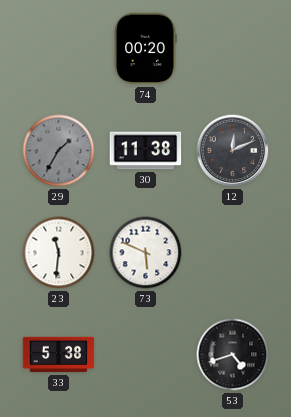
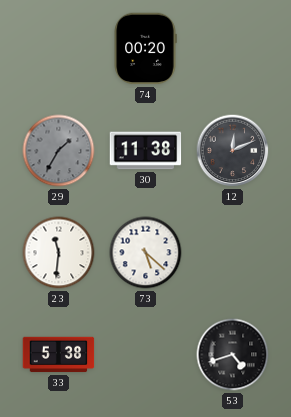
73: 5:49 -> 5:22
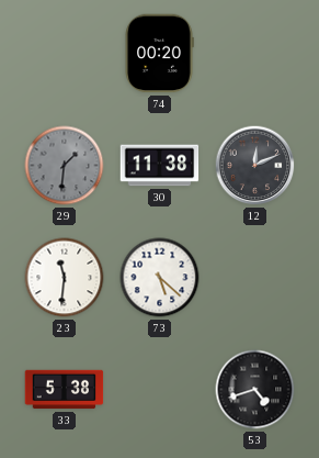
29: 1:35 -> 1:31
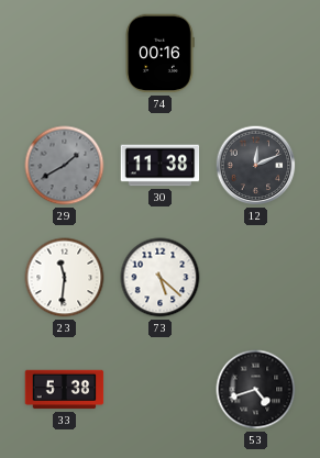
74: 00:20 -> 00:16
29: 1:31 -> 1:40
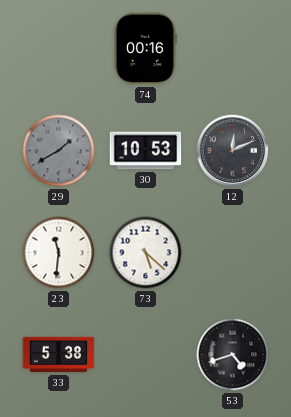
30: 11:38 -> 10:53
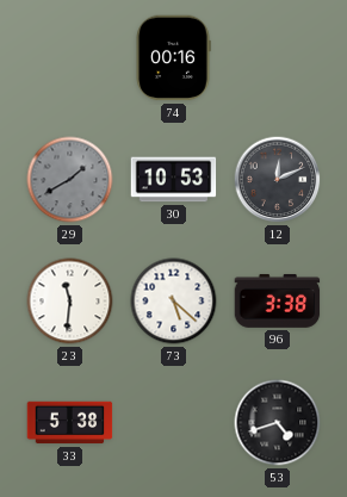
96: none -> 3:38
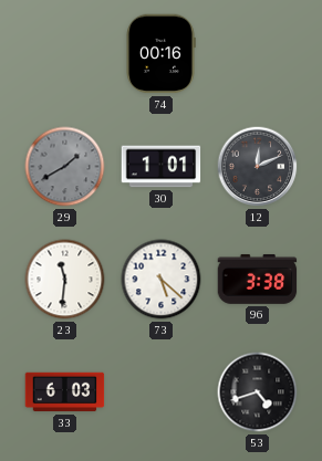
30: 10:53 -> 1:01
33: 5:38 -> 6:03
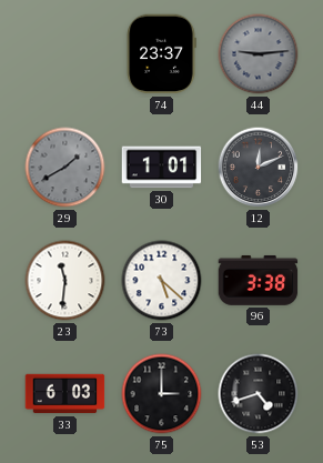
74: 00:16 -> 23:37
44: none -> 9:14
75: none -> 3:00
